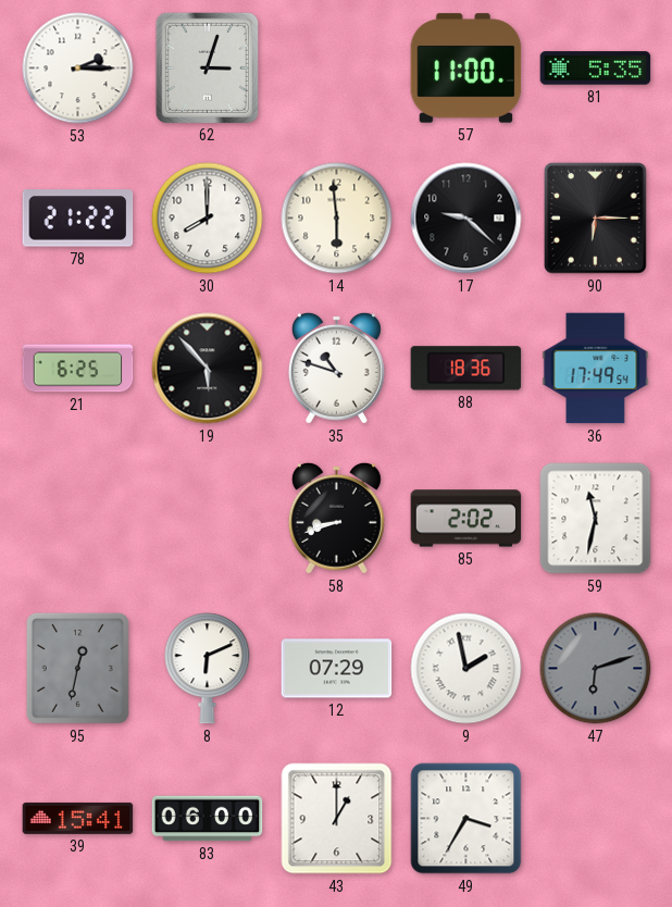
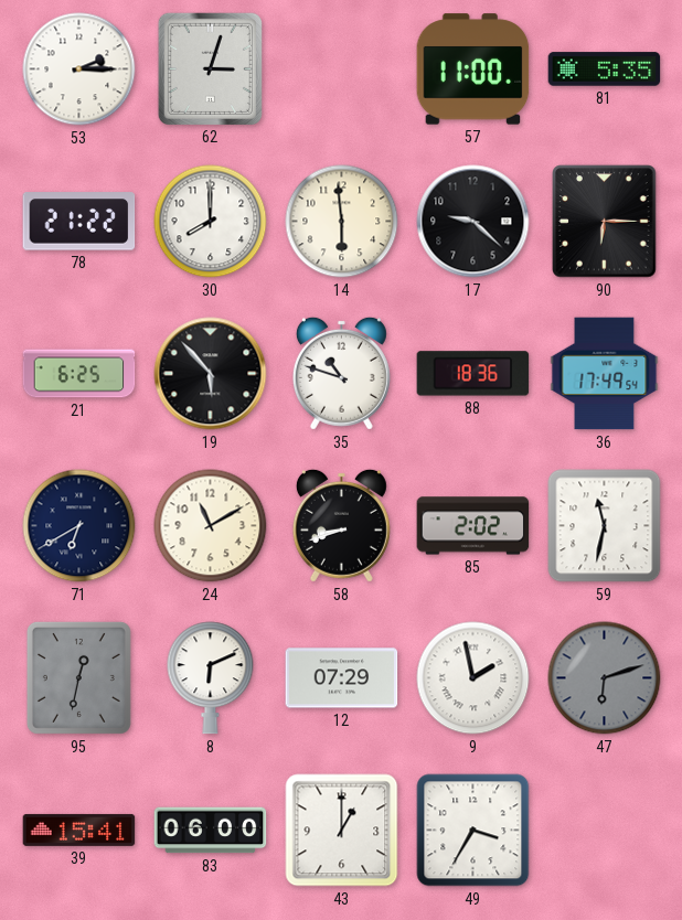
71: none -> 6:40
24: none -> 11:10
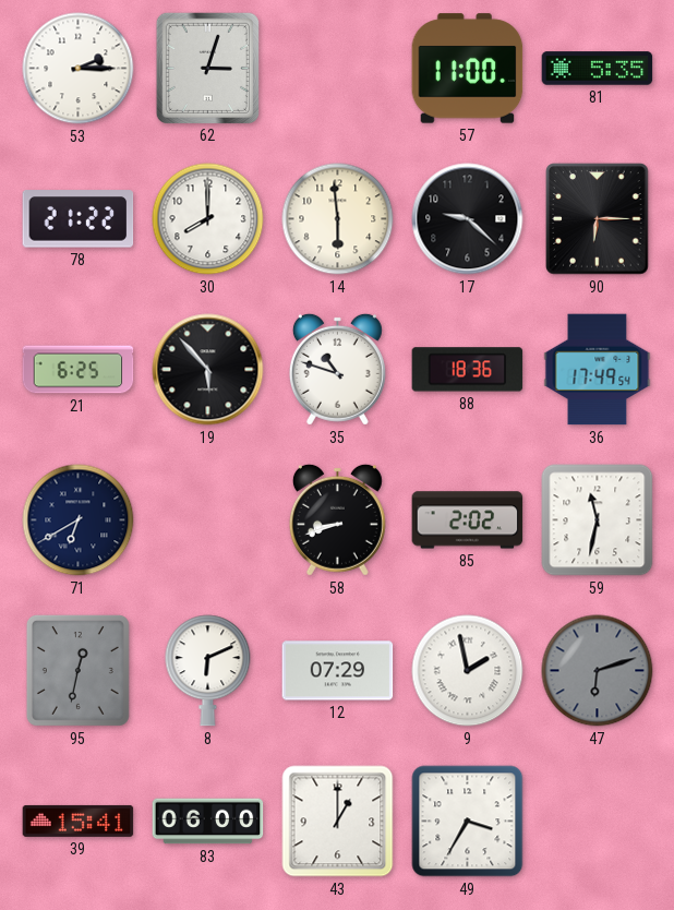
24: 11:10 -> none
